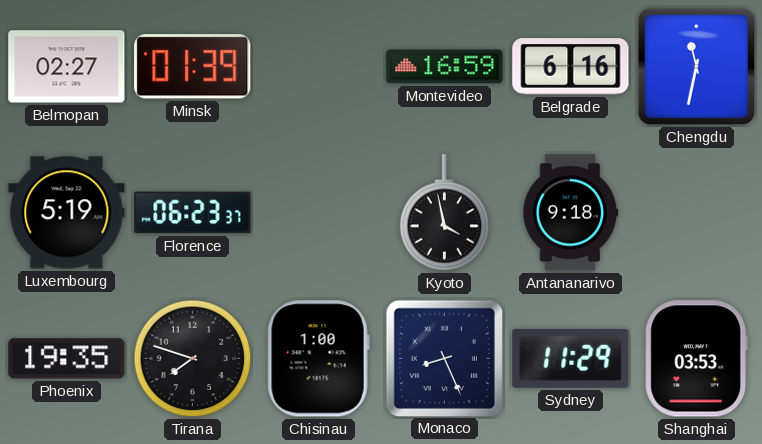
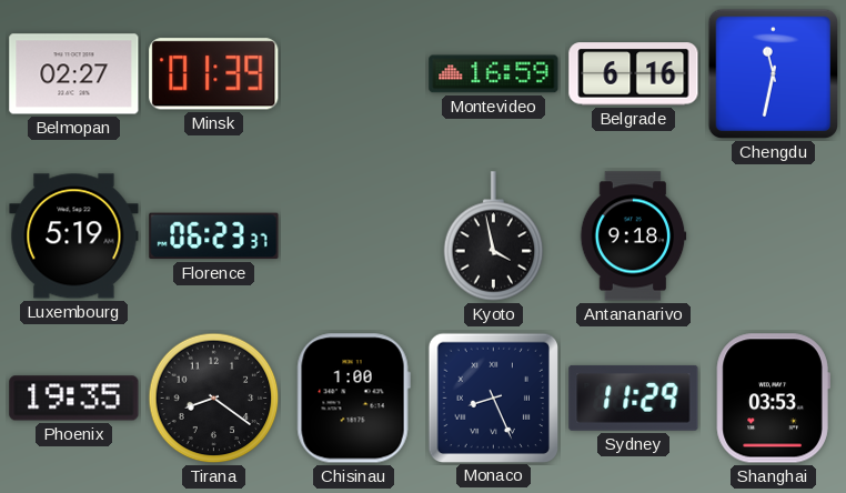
Tirana: 7:48 -> 8:21
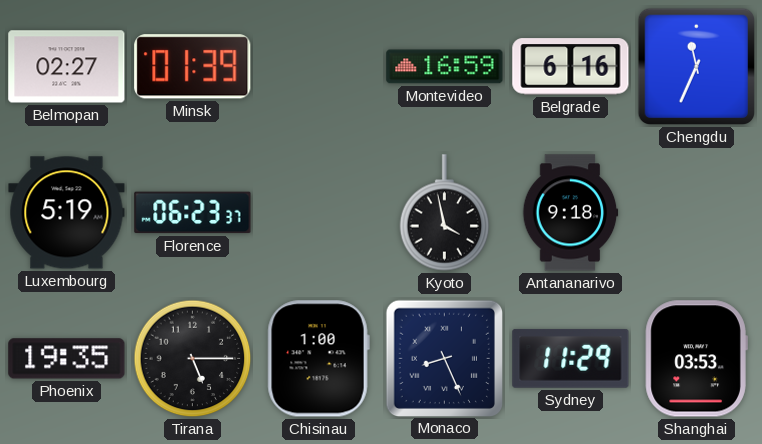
Chengdu: 11:32 -> 11:34
Tirana: 8:21 -> 5:15
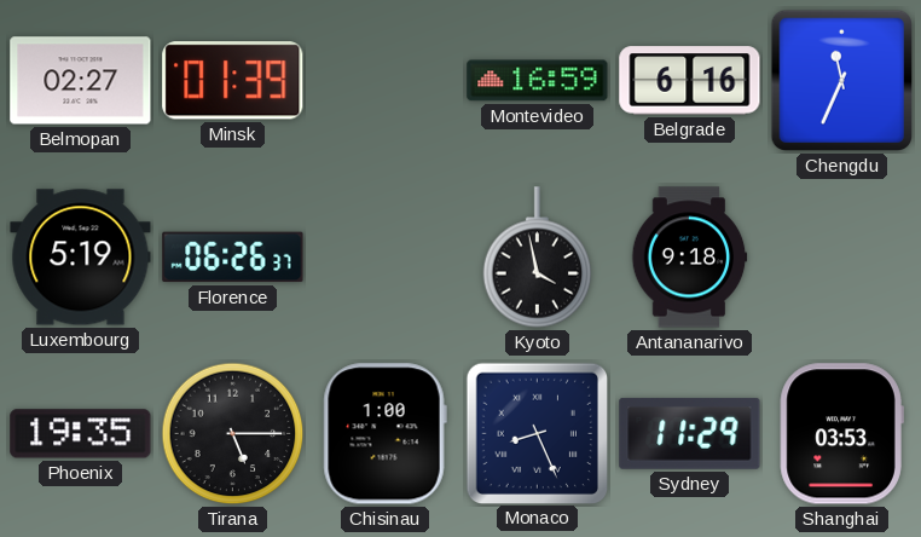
Florence: 06:23 -> 06:26
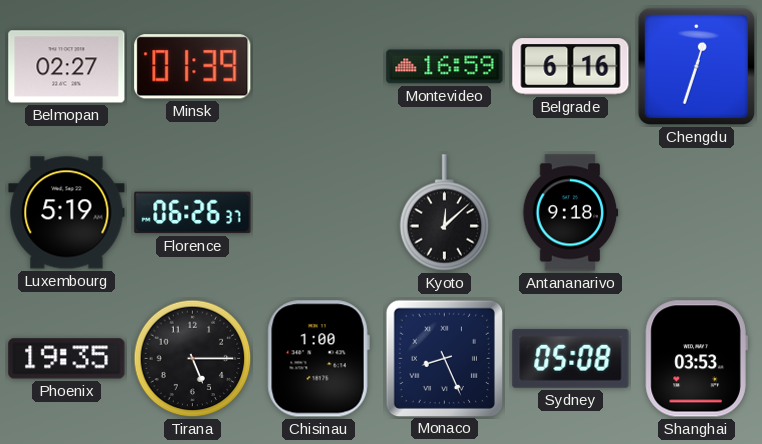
Chengdu: 11:34 -> 12:33
Kyoto: 3:58 -> 12:08
Sydney: 11:29 -> 05:08
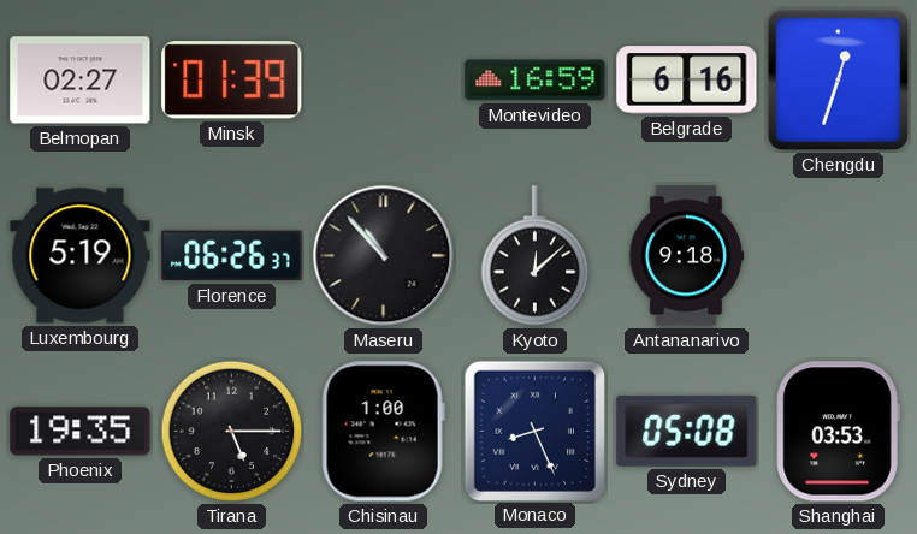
Maseru: none -> 10:53
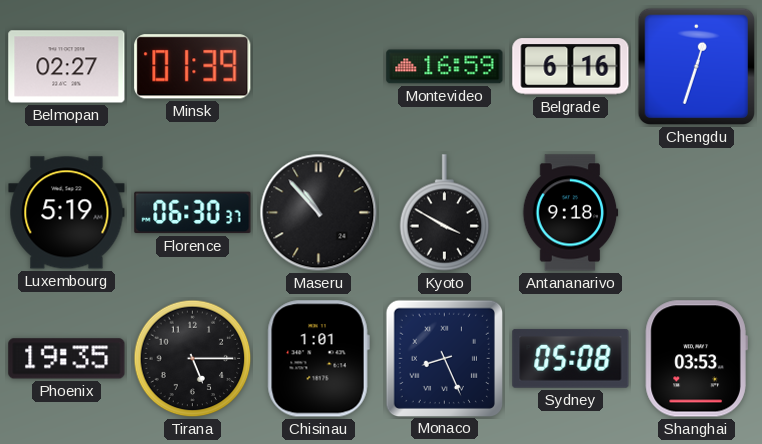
Florence: 06:26 -> 06:30
Kyoto: 12:08 -> 3:50
Chisinau: 1:00 -> 1:01
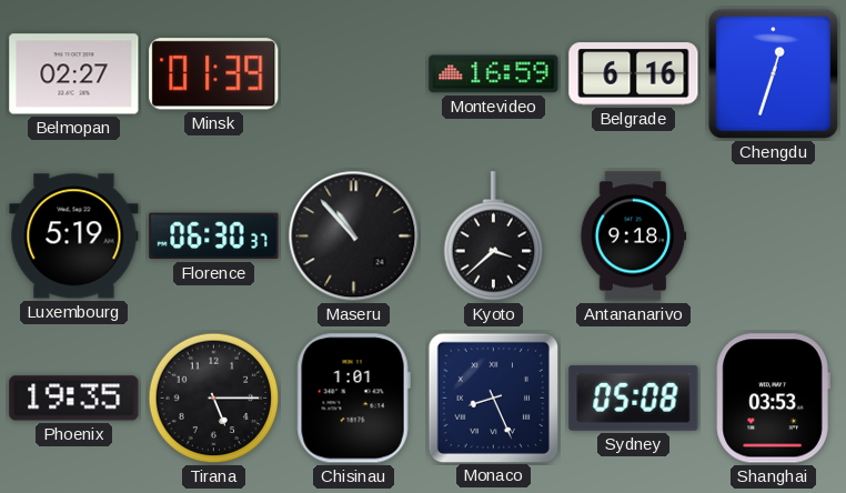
Kyoto: 3:50 -> 3:38
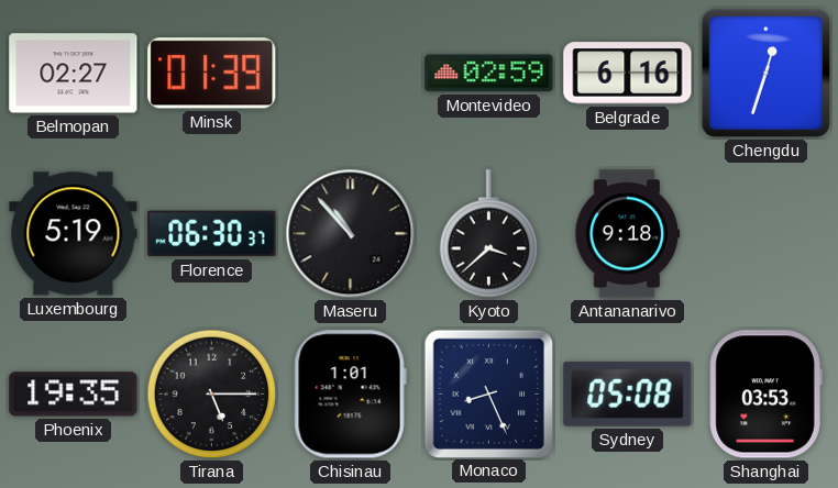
Montevideo: 16:59 -> 02:59
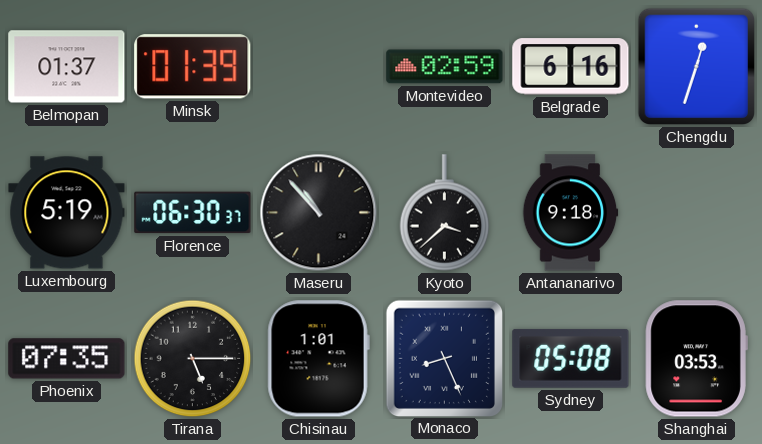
Belmopan: 02:27 -> 01:37
Phoenix: 19:35 -> 07:35
